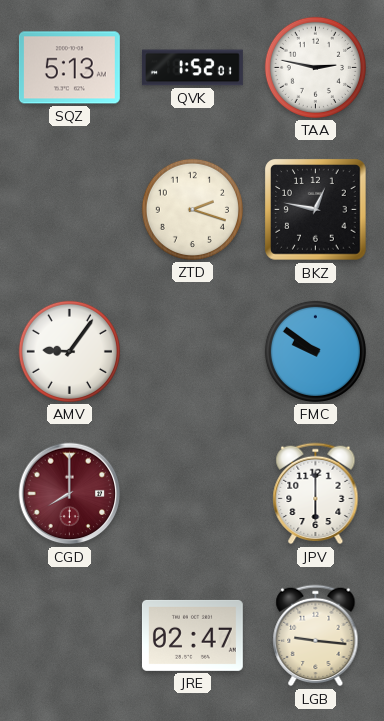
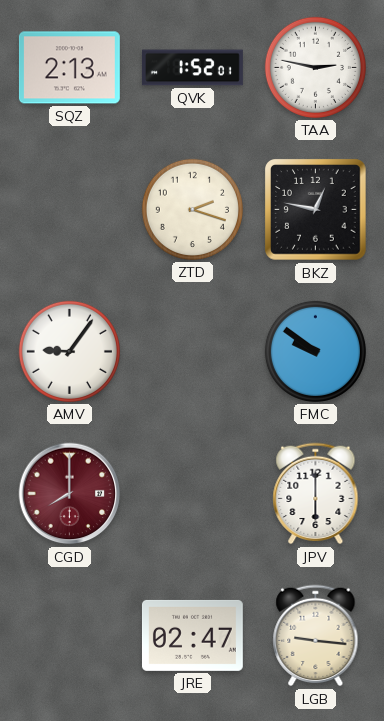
SQZ: 5:13 -> 2:13
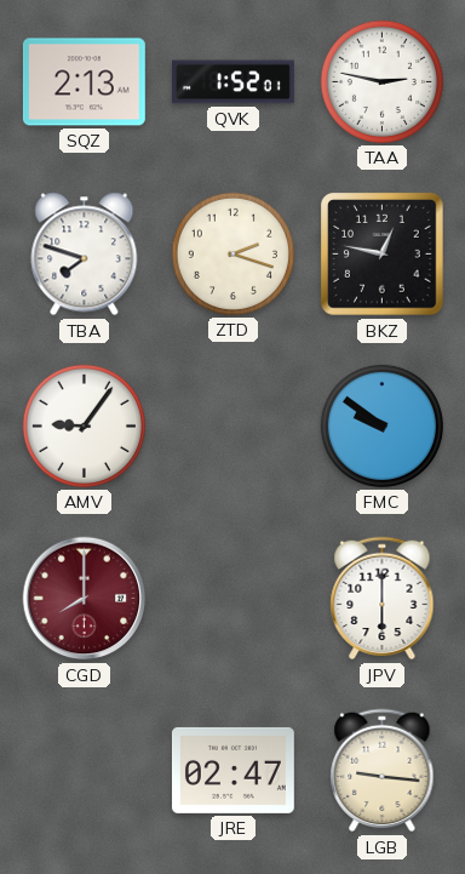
TBA: none -> 7:48
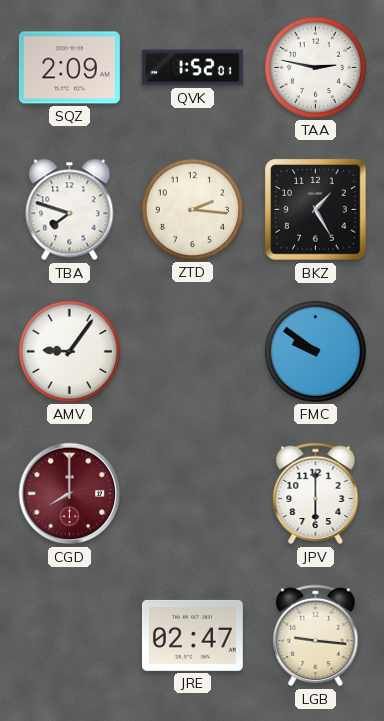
SQZ: 2:13 -> 2:09
ZTD: 2:18 -> 2:16
BKZ: 12:47 -> 1:25
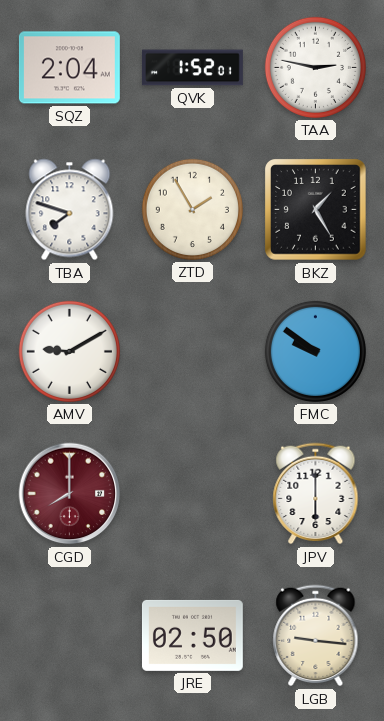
SQZ: 2:09 -> 2:04
ZTD: 2:16 -> 1:55
AMV: 9:06 -> 9:10
JRE: 02:47 -> 02:50
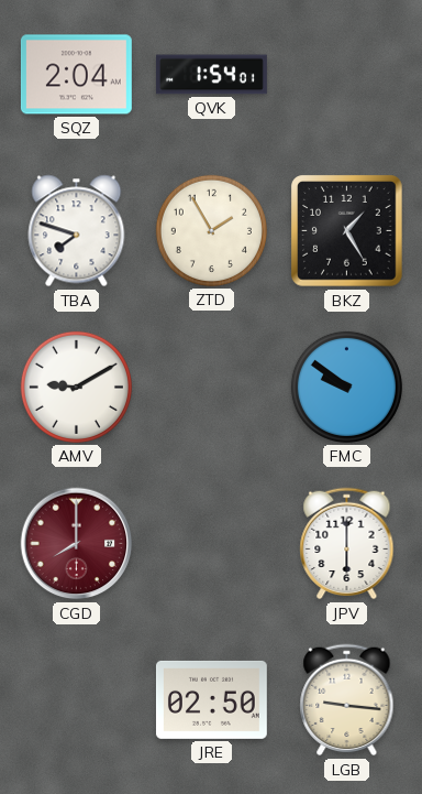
QVK: 1:52 -> 1:54
TAA: 2:47 -> none
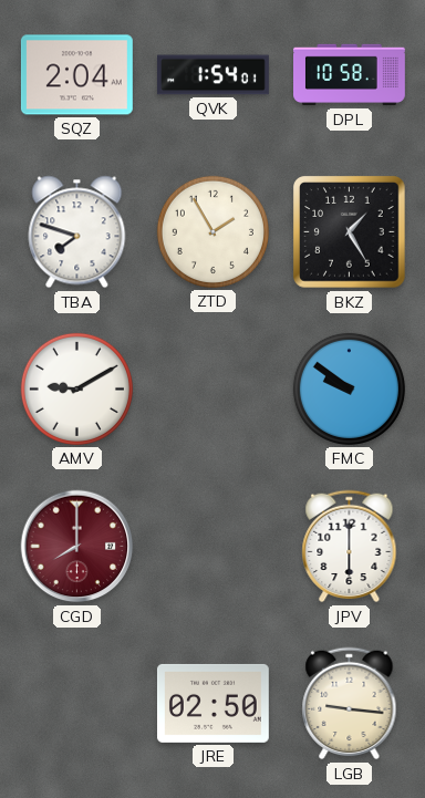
DPL: none -> 10:58
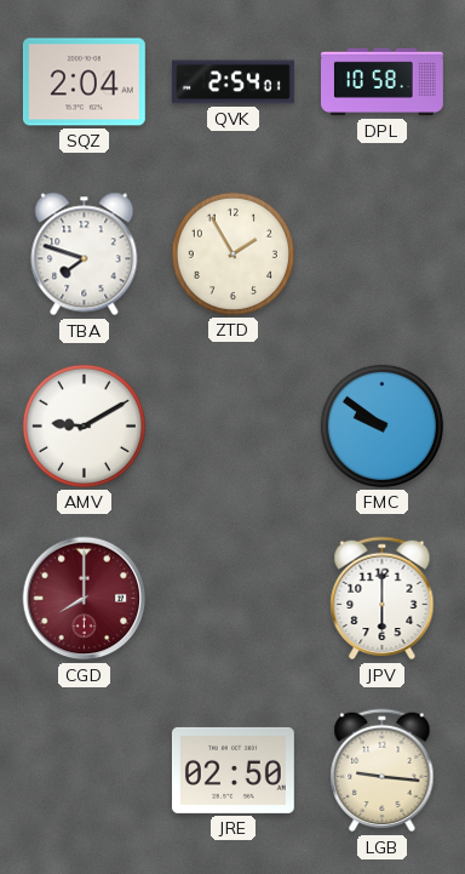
QVK: 1:54 -> 2:54
BKZ: 1:25 -> none
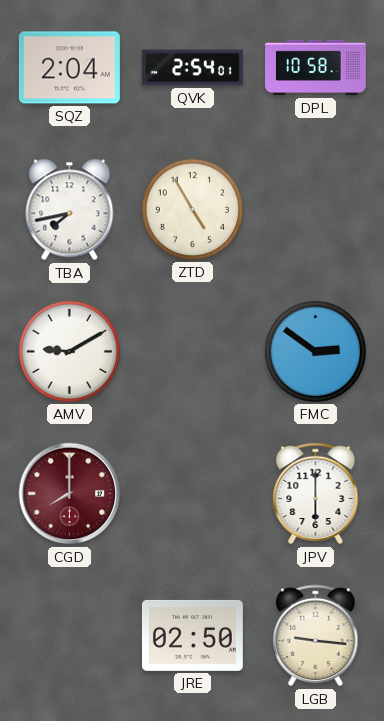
TBA: 7:48 -> 7:43
ZTD: 1:55 -> 4:55
FMC: 9:51 -> 2:51
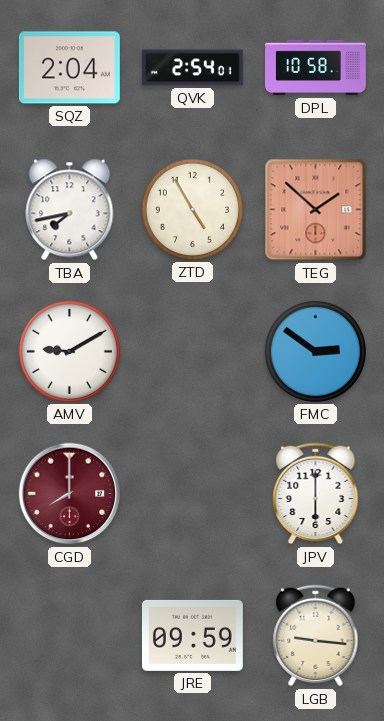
TEG: none -> 1:52
JRE: 02:50 -> 09:59
